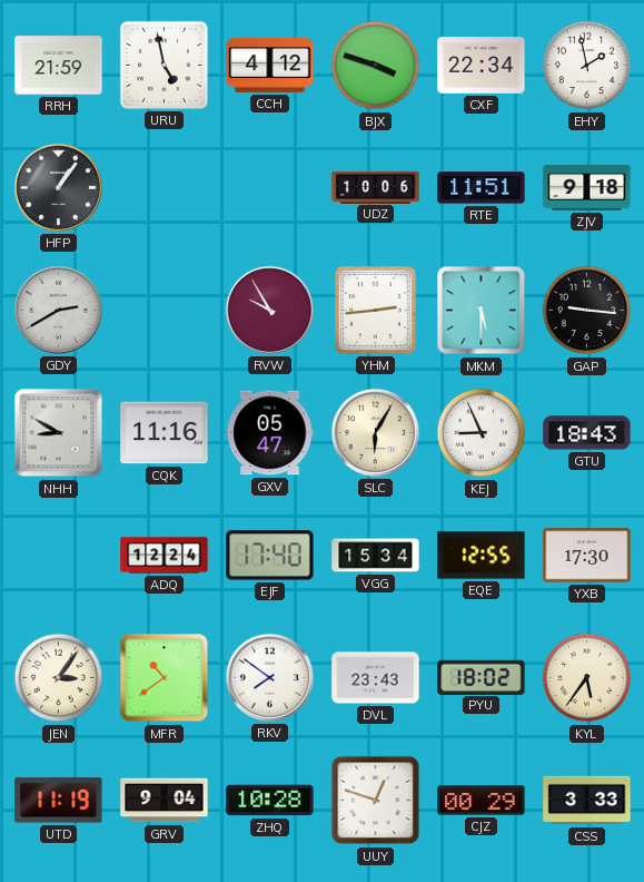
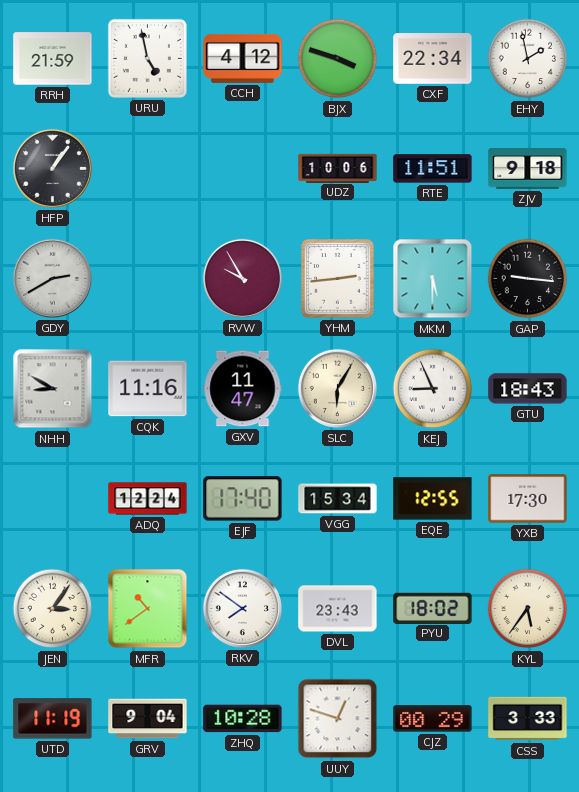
GXV: 05:47 -> 11:47
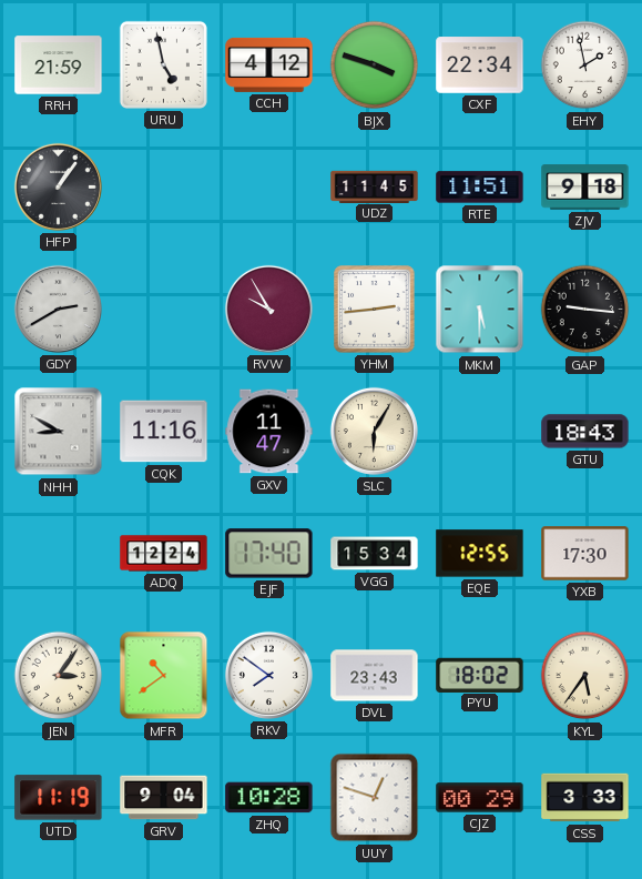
UDZ: 10:06 -> 11:45
KEJ: 8:56 -> none
